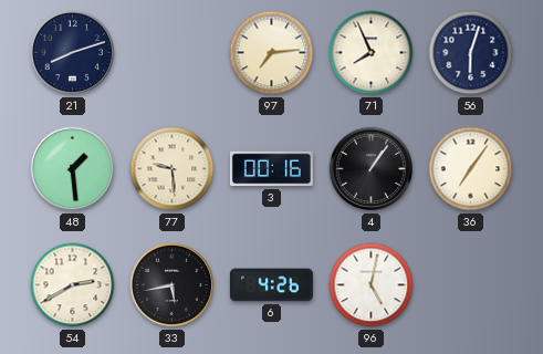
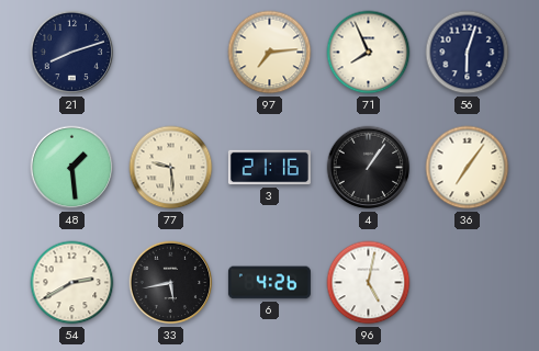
3: 00:16 -> 21:16
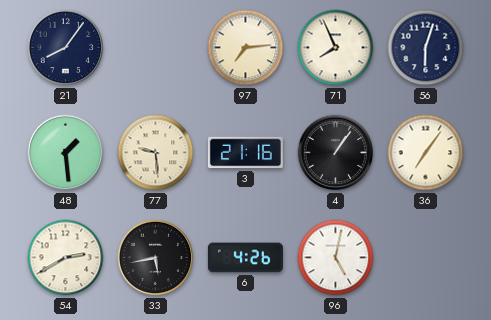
21: 8:12 -> 8:06
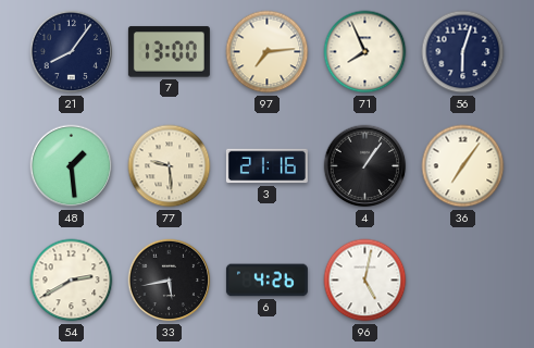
7: none -> 13:00
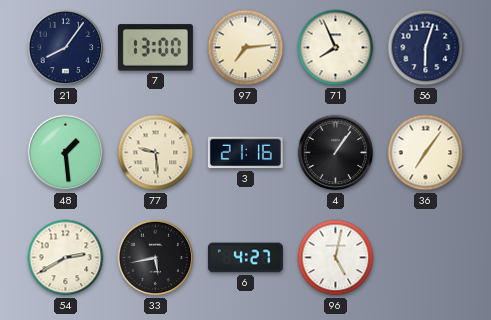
6: 4:26 -> 4:27
